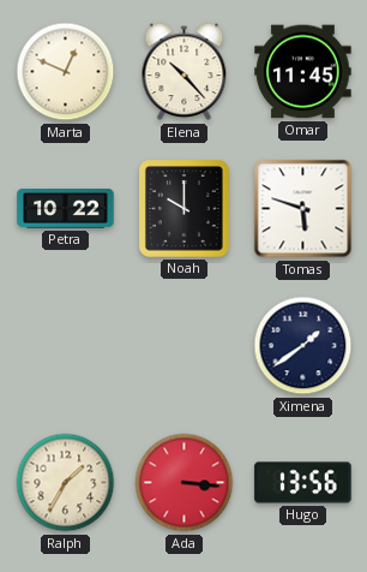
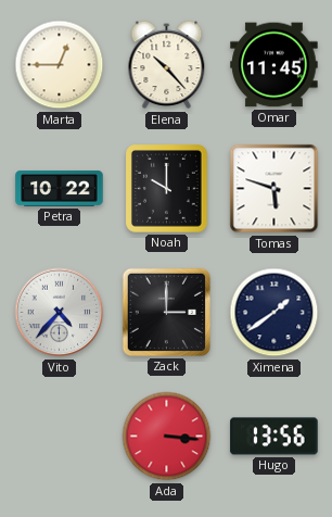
Marta: 12:49 -> 12:45
Vito: none -> 4:37
Zack: none -> 3:00
Ralph: 1:35 -> none
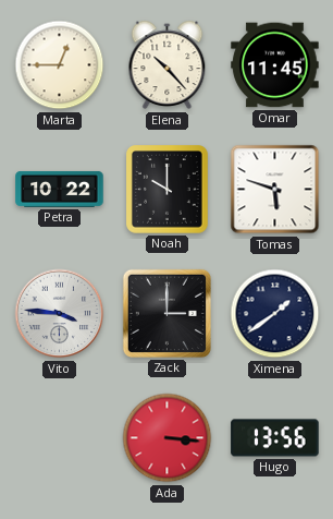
Vito: 4:37 -> 3:46
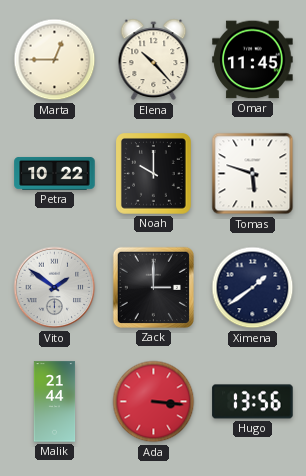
Vito: 3:46 -> 1:51
Malik: none -> 21:44
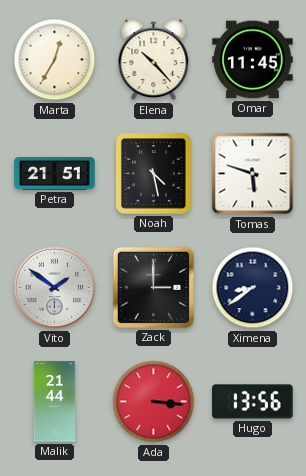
Marta: 12:45 -> 12:35
Petra: 10:22 -> 21:51
Noah: 10:00 -> 4:28
Ximena: 1:39 -> 8:39
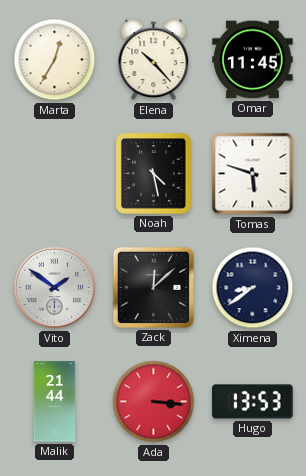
Petra: 21:51 -> none
Zack: 3:00 -> 12:08
Hugo: 13:56 -> 13:53
